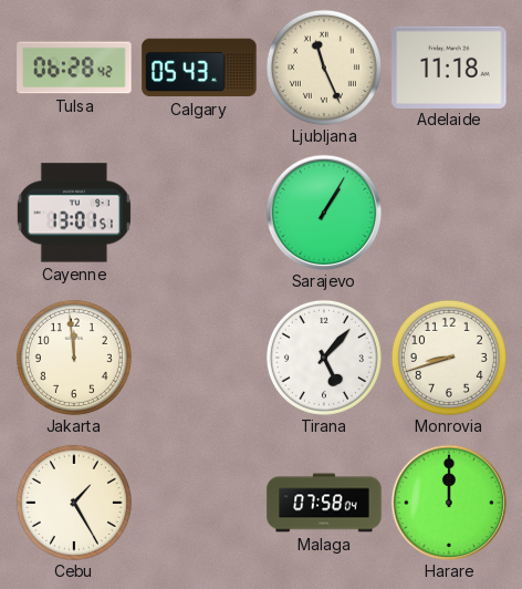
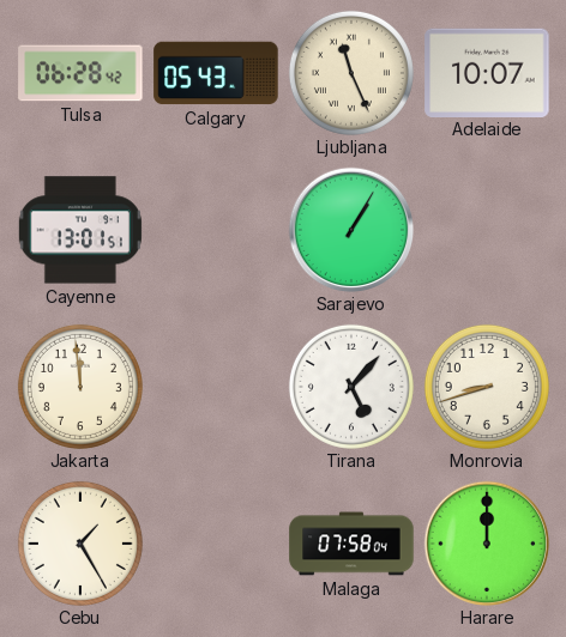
Adelaide: 11:18 -> 10:07
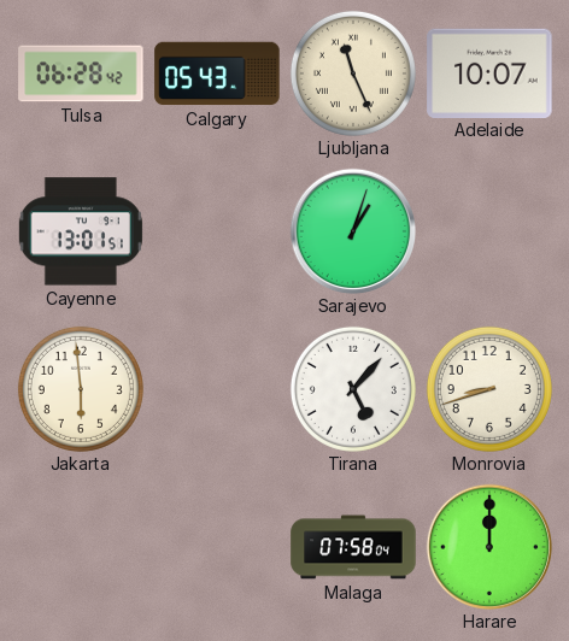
Sarajevo: 1:05 -> 1:03
Jakarta: 11:59 -> 5:59
Cebu: 1:25 -> none
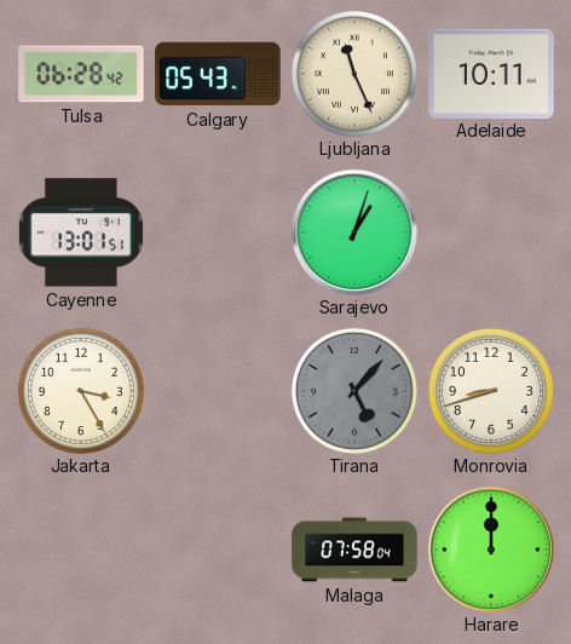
Adelaide: 10:07 -> 10:11
Jakarta: 5:59 -> 3:25
Tirana dial: white -> grey
